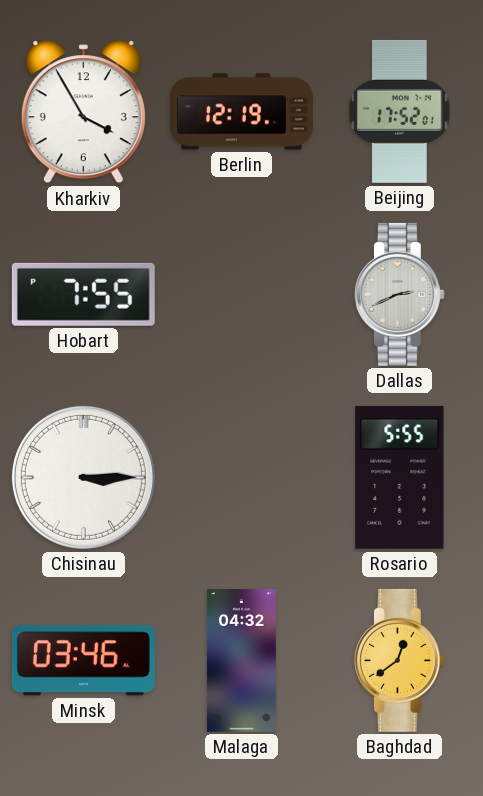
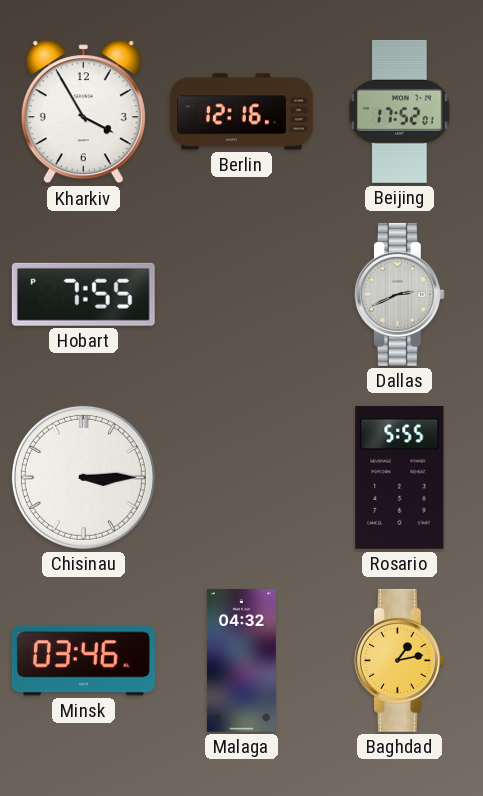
Berlin: 12:19 -> 12:16
Baghdad: 12:39 -> 1:13
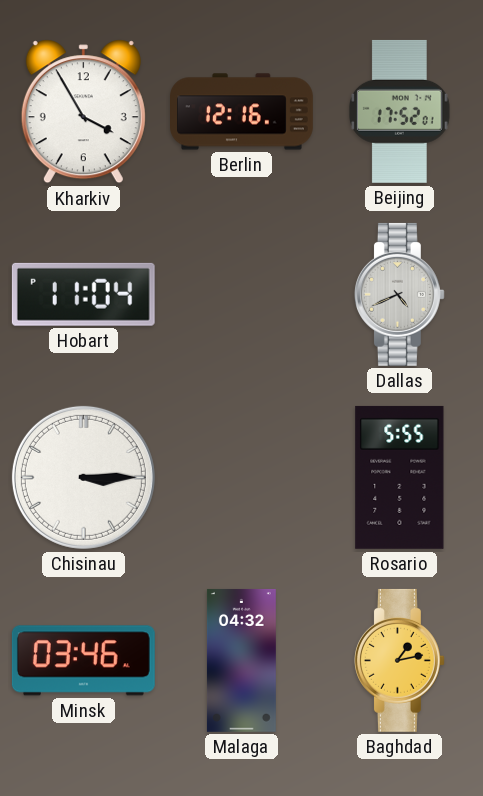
Hobart: 7:55 -> 11:04
Dallas: 2:41 -> 4:41
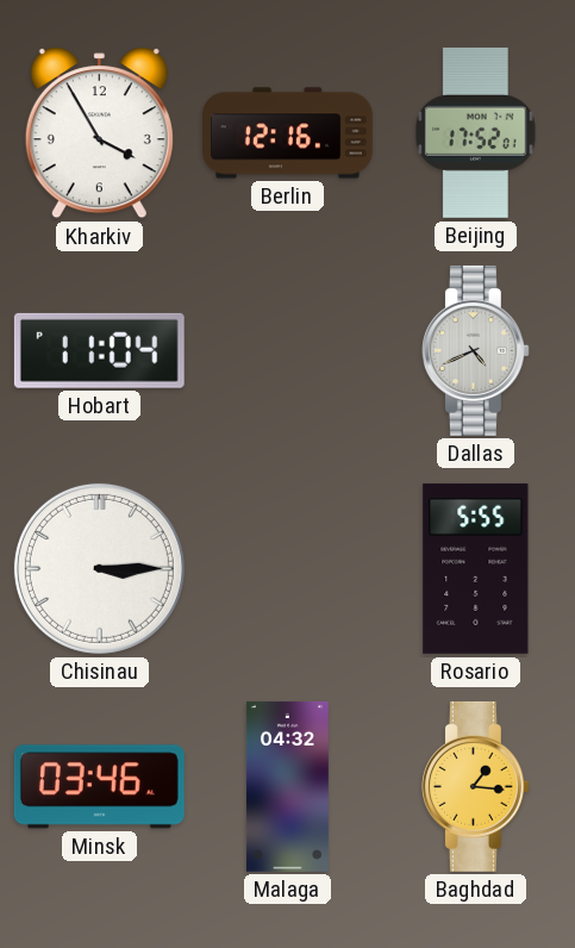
Baghdad: 1:13 -> 1:16
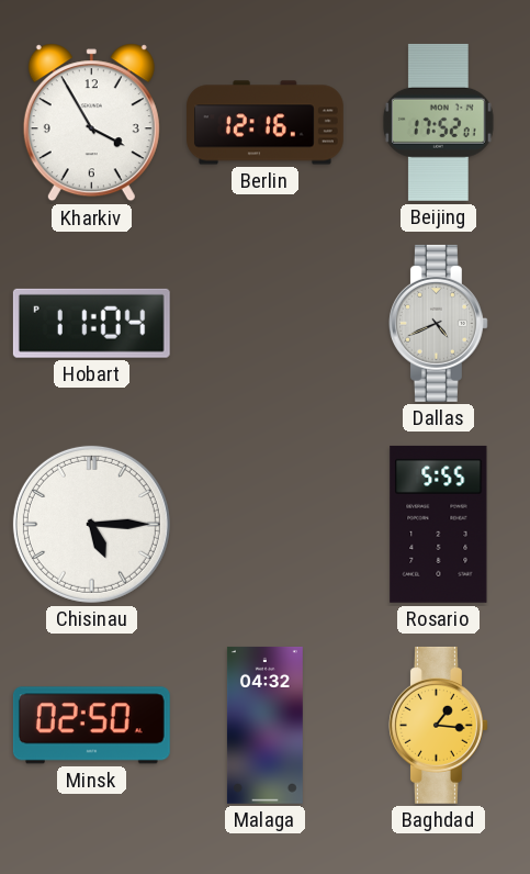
Chisinau: 3:15 -> 5:15
Minsk: 03:46 -> 02:50
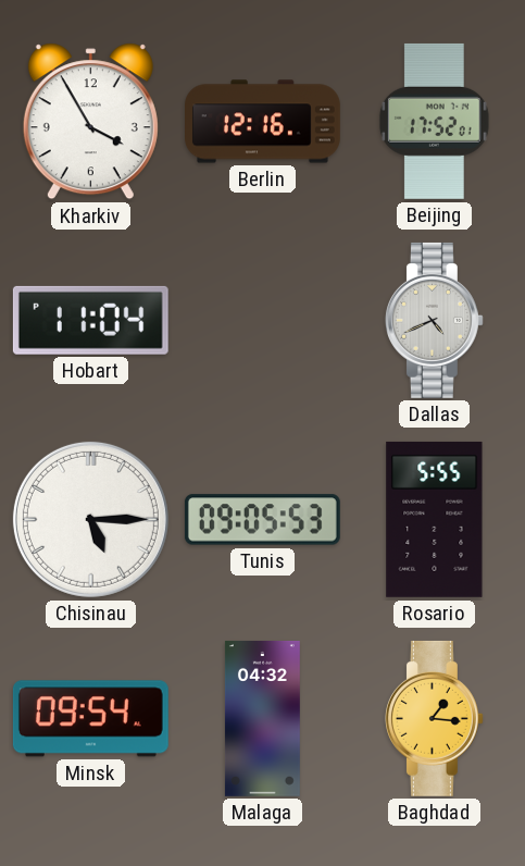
Tunis: none -> 09:05
Minsk: 02:50 -> 09:54
